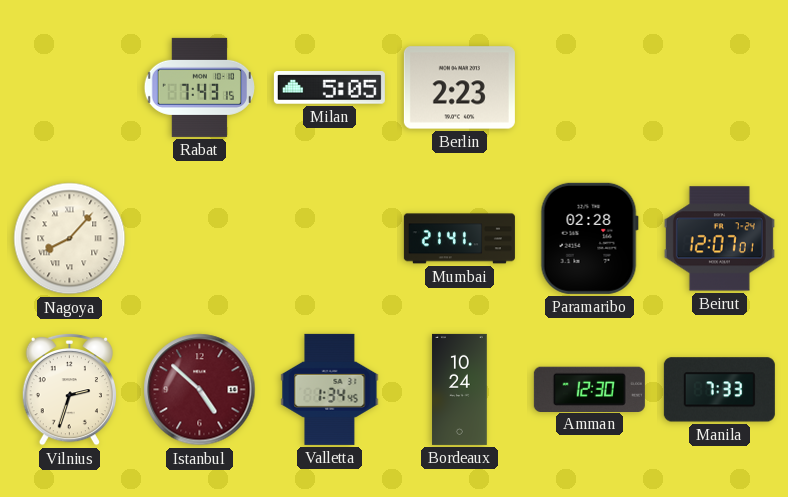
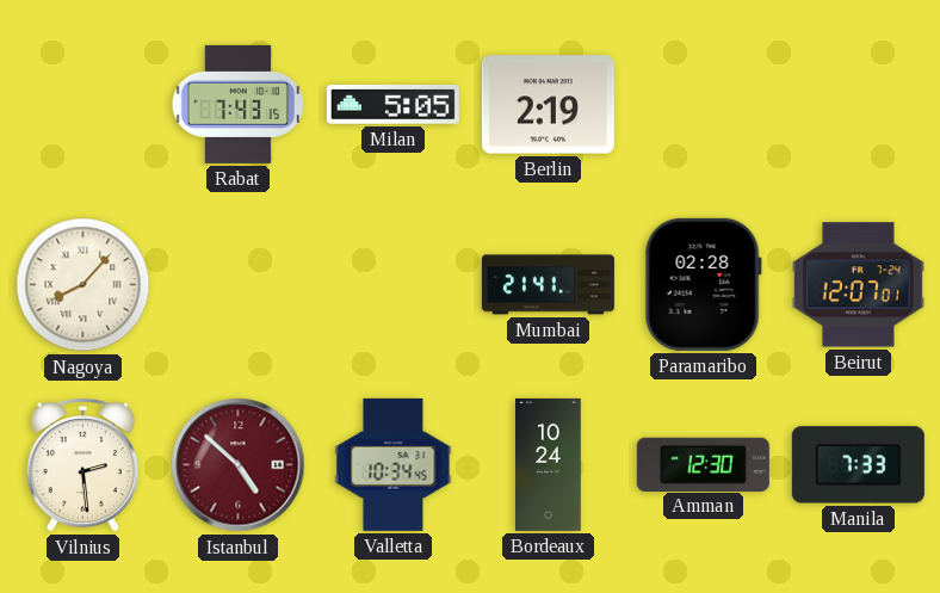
Berlin: 2:23 -> 2:19
Vilnius: 2:33 -> 2:29
Valletta: 1:34 -> 10:34
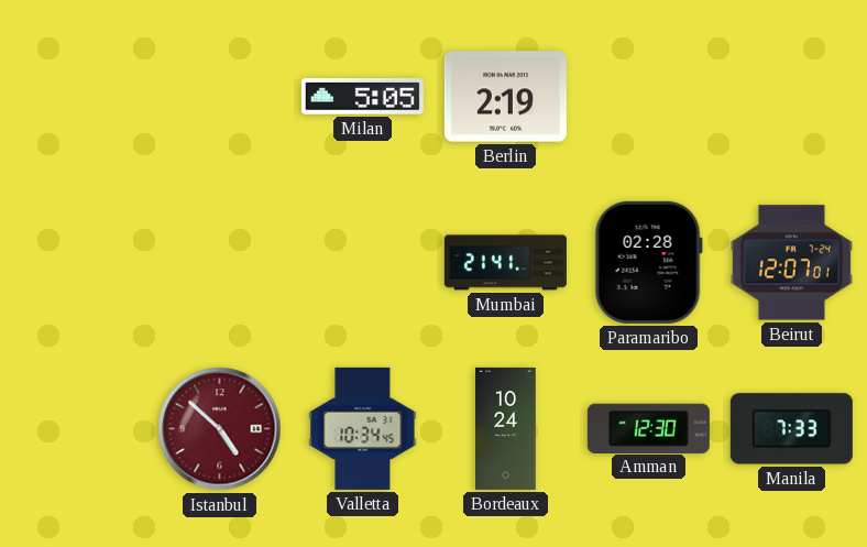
Rabat: 7:43 -> none
Nagoya: 8:07 -> none
Vilnius: 2:29 -> none
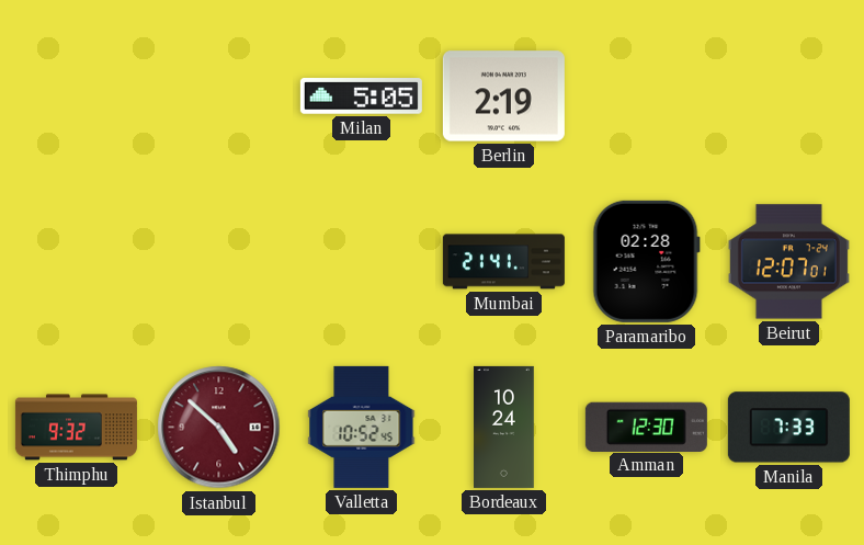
Thimphu: none -> 9:32
Valletta: 10:34 -> 10:52
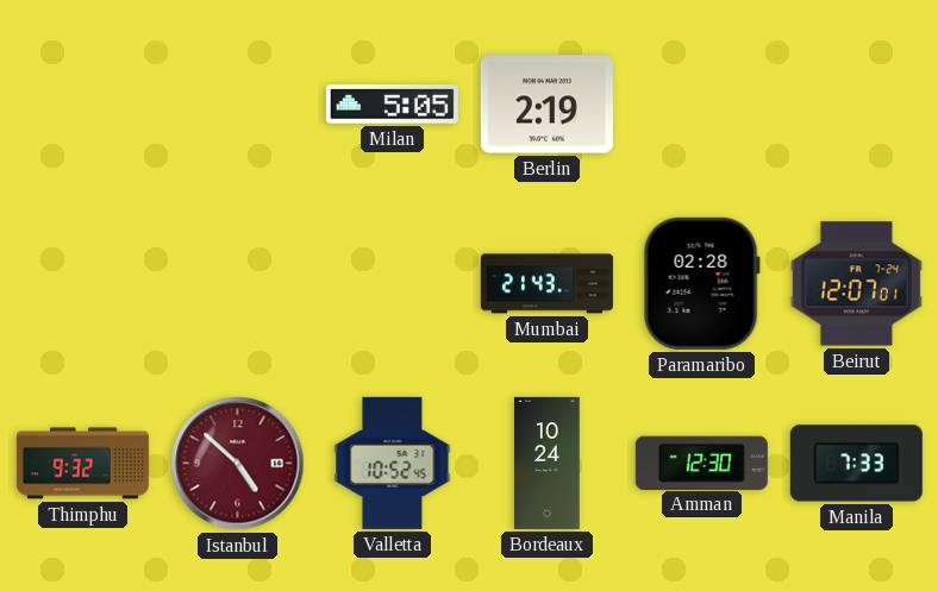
Mumbai: 21:41 -> 21:43
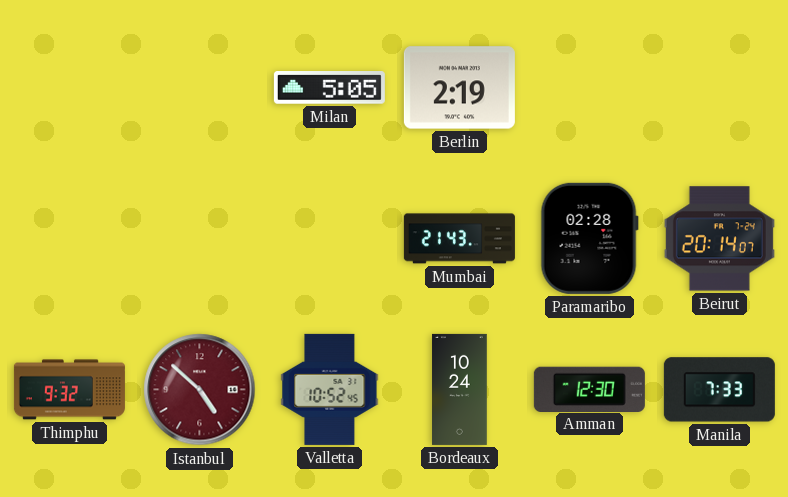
Beirut: 12:07 -> 20:14
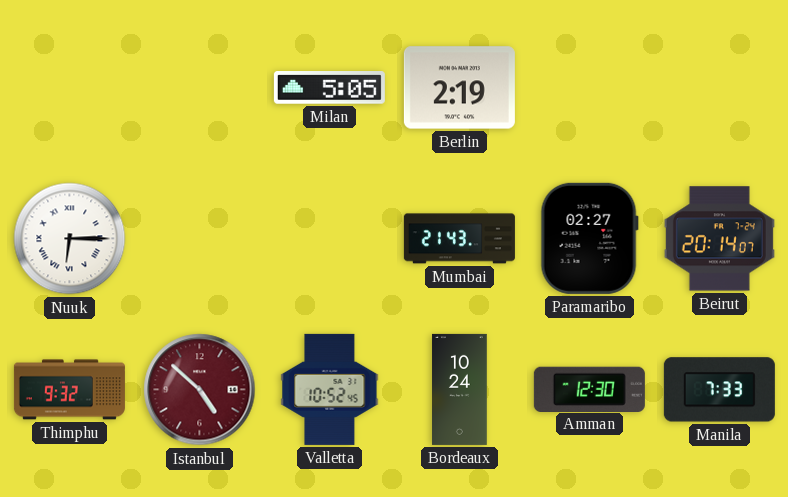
Nuuk: none -> 6:15
Paramaribo: 02:28 -> 02:27
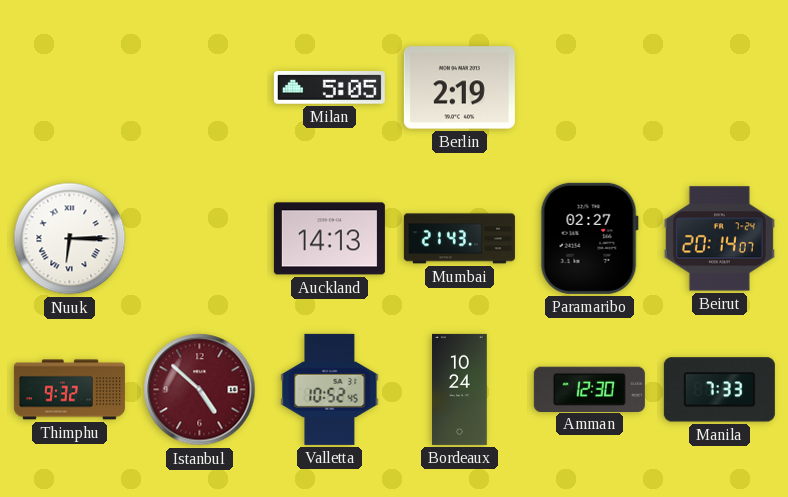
Auckland: none -> 14:13
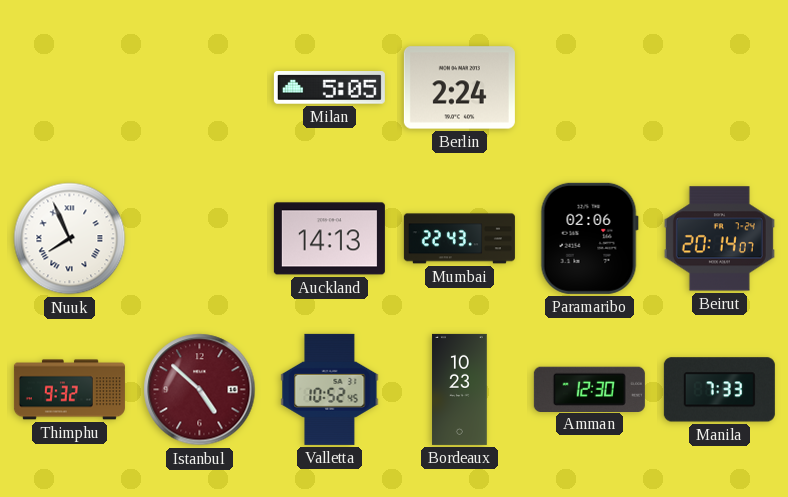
Berlin: 2:19 -> 2:24
Nuuk: 6:15 -> 7:56
Mumbai: 21:43 -> 22:43
Paramaribo: 02:27 -> 02:06
Bordeaux: 10:24 -> 10:23
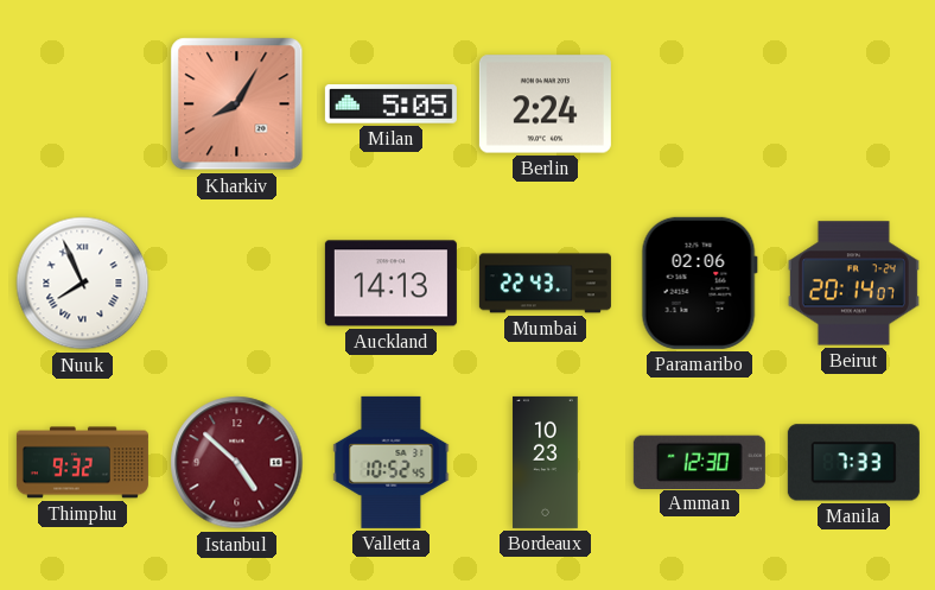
Kharkiv: none -> 8:05
